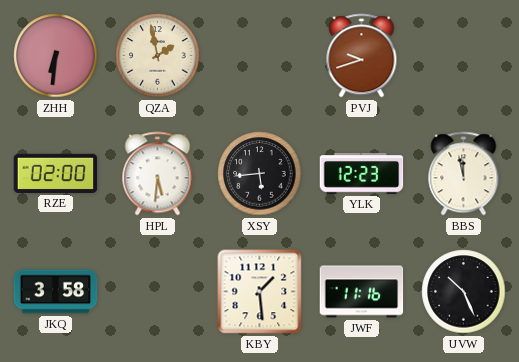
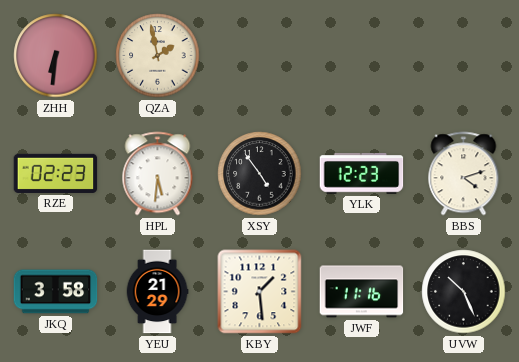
PVJ: 9:42 -> none
RZE: 02:00 -> 02:23
XSY: 5:44 -> 4:54
BBS: 11:58 -> 4:12
YEU: none -> 21:29
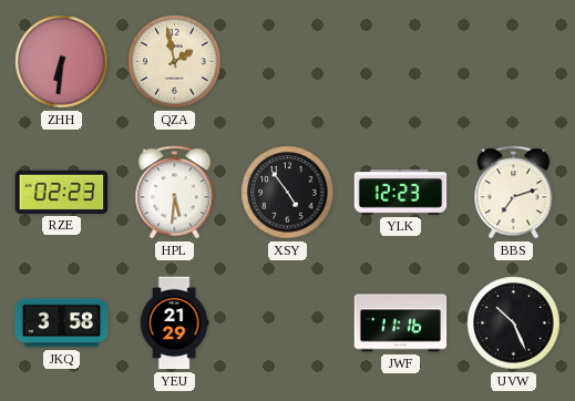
BBS: 4:12 -> 7:12
KBY: 1:29 -> none
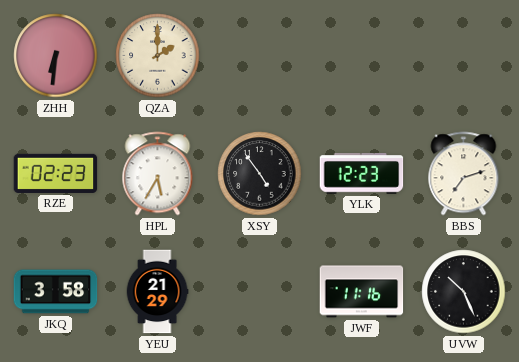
QZA: 1:58 -> 2:00
HPL: 5:31 -> 5:35
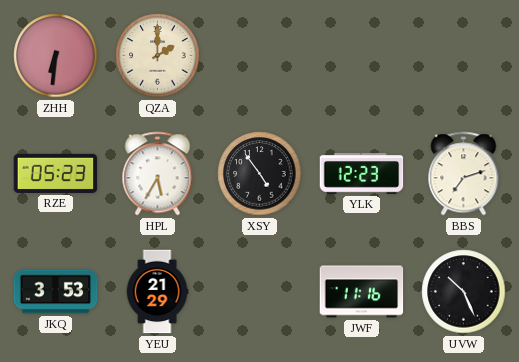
RZE: 02:23 -> 05:23
JKQ: 3:58 -> 3:53
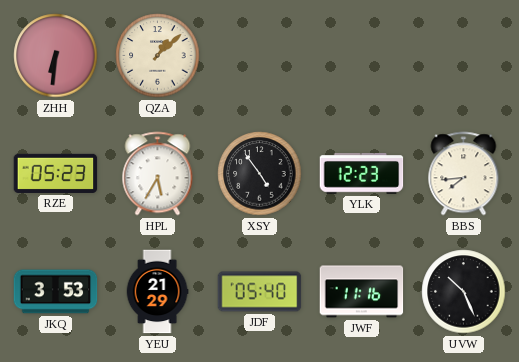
QZA: 2:00 -> 1:08
BBS: 7:12 -> 7:44
JDF: none -> 05:40
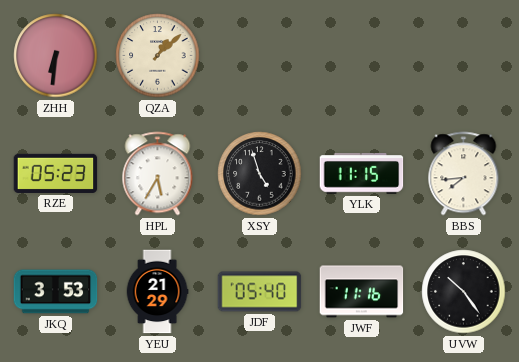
XSY: 4:54 -> 4:57
YLK: 12:23 -> 11:15
UVW: 10:26 -> 10:24
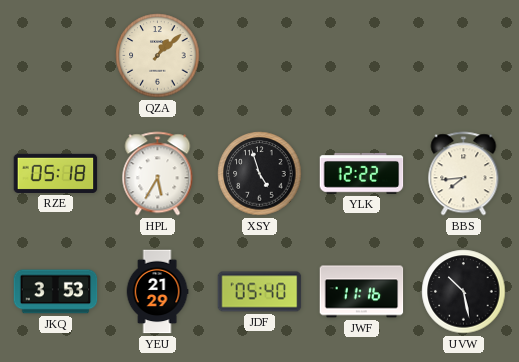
ZHH: 6:31 -> none
RZE: 05:23 -> 05:18
YLK: 11:15 -> 12:22
UVW: 10:24 -> 10:28
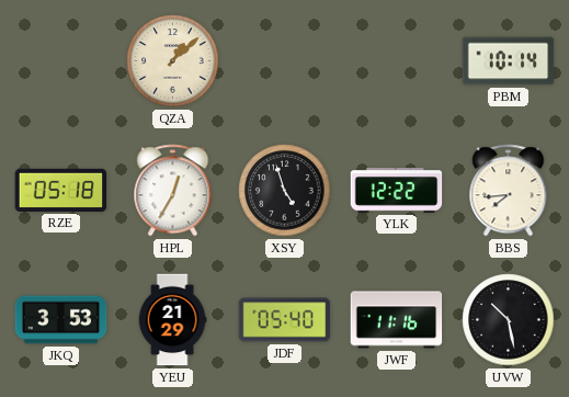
PBM: none -> 10:14
HPL: 5:35 -> 12:35
